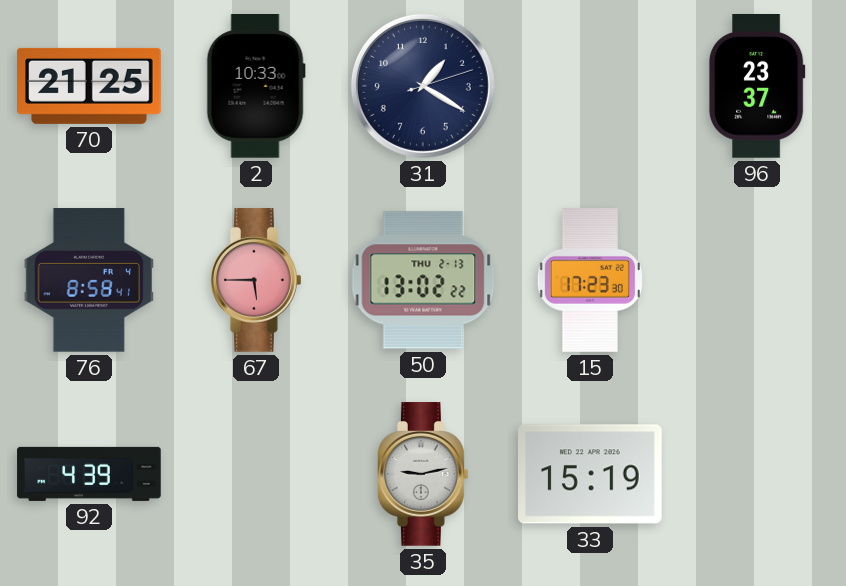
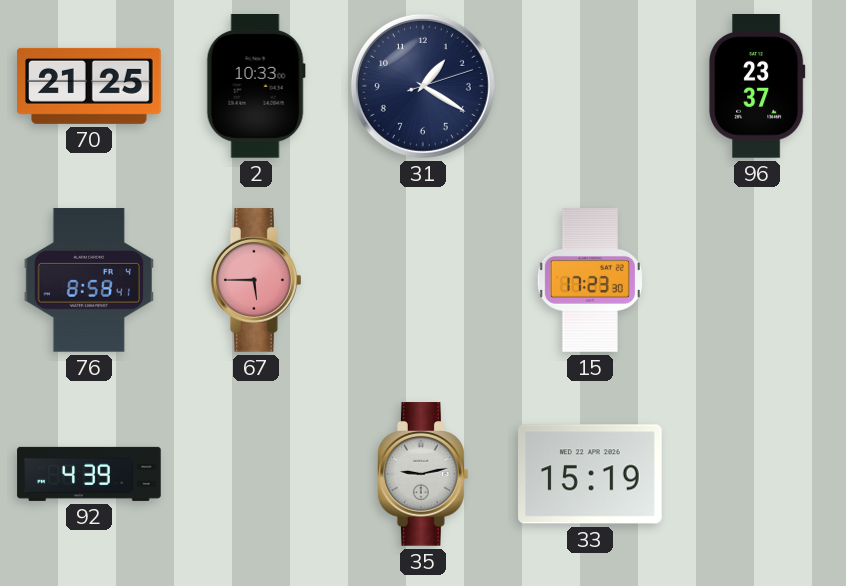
50: 13:02 -> none
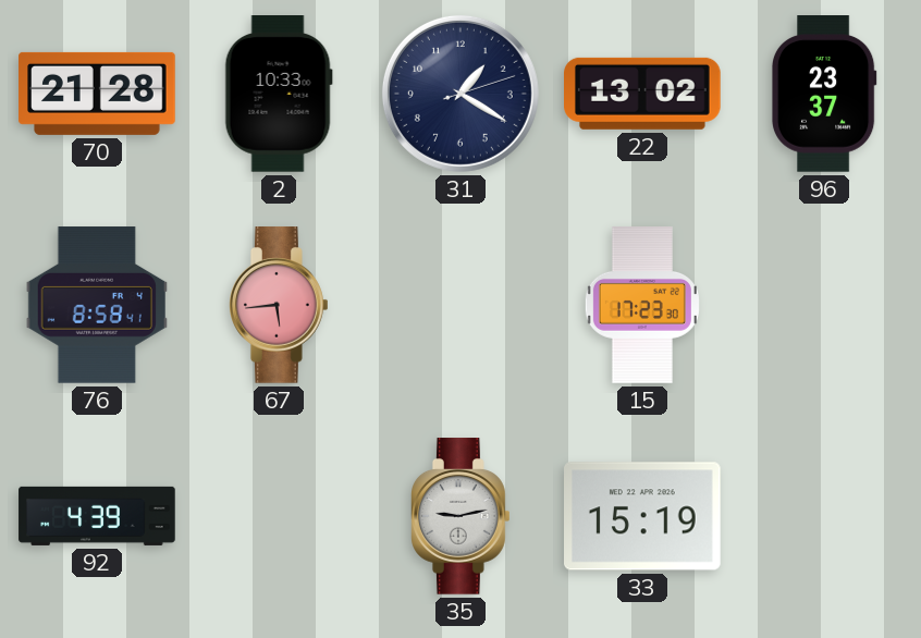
70: 21:25 -> 21:28
22: none -> 13:02
67: 5:45 -> 5:44
